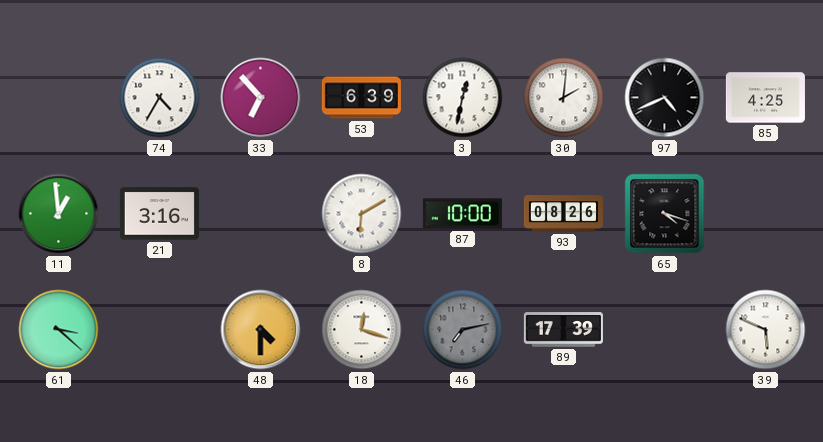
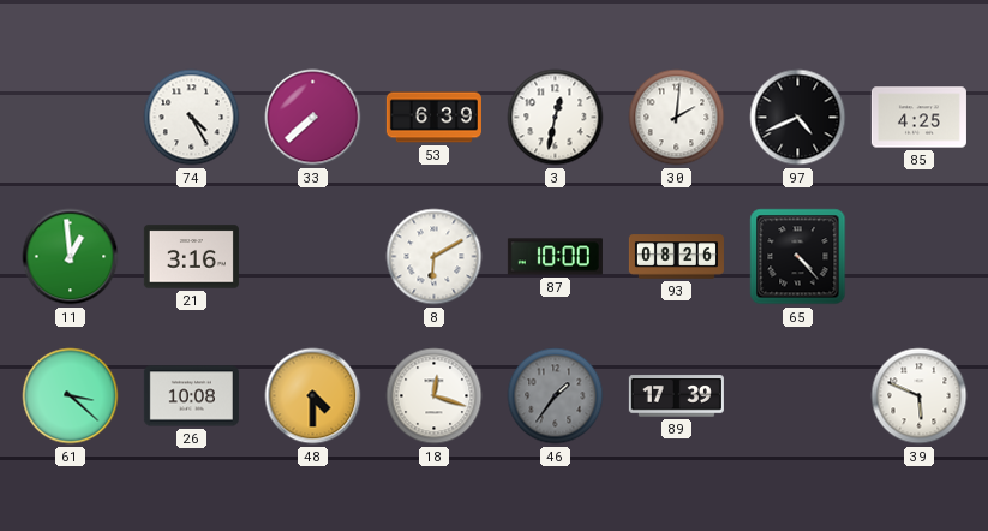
74: 4:35 -> 4:25
33: 6:53 -> 7:38
65: 4:18 -> 4:23
26: none -> 10:08
46: 7:13 -> 1:36
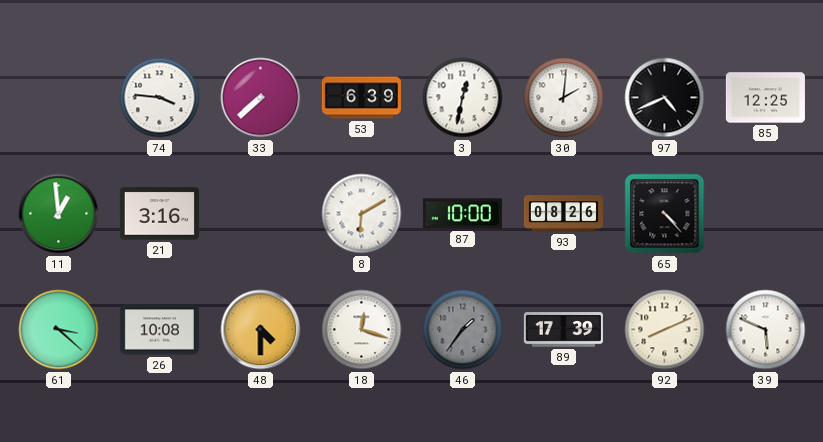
74: 4:25 -> 3:46
85: 4:25 -> 12:25
92: none -> 8:11
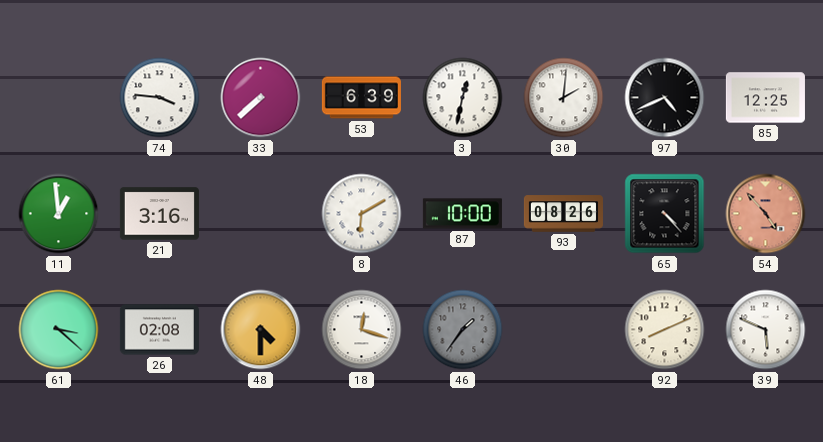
54: none -> 4:53
26: 10:08 -> 02:08
89: 17:39 -> none
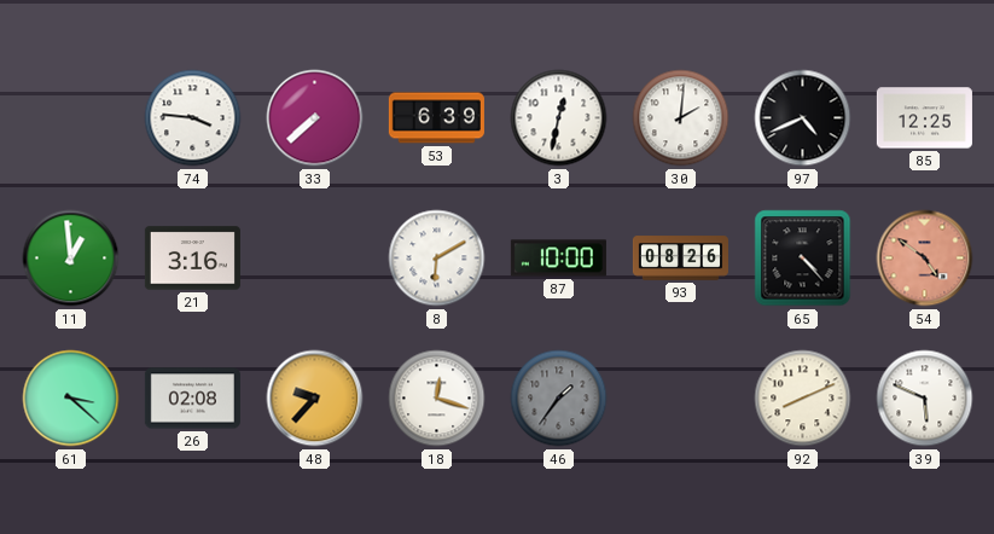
54: 4:53 -> 4:51
48: 4:30 -> 9:37
